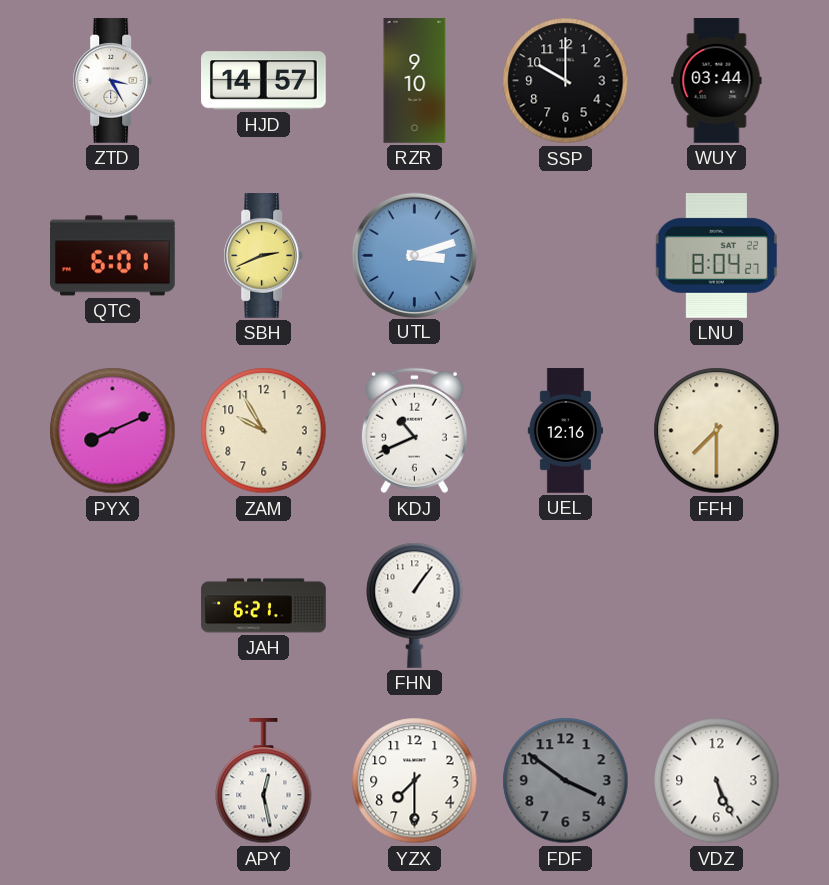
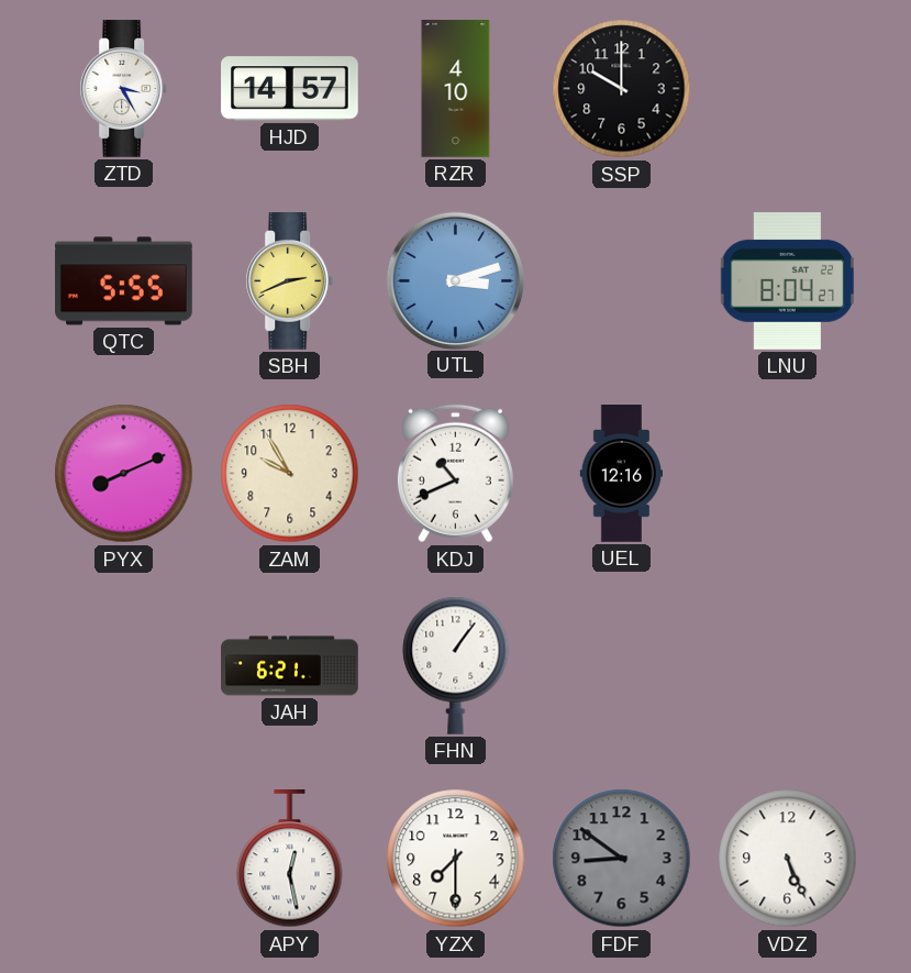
RZR: 9:10 -> 4:10
WUY: 03:44 -> none
QTC: 6:01 -> 5:55
FFH: 7:30 -> none
FDF: 3:51 -> 8:51
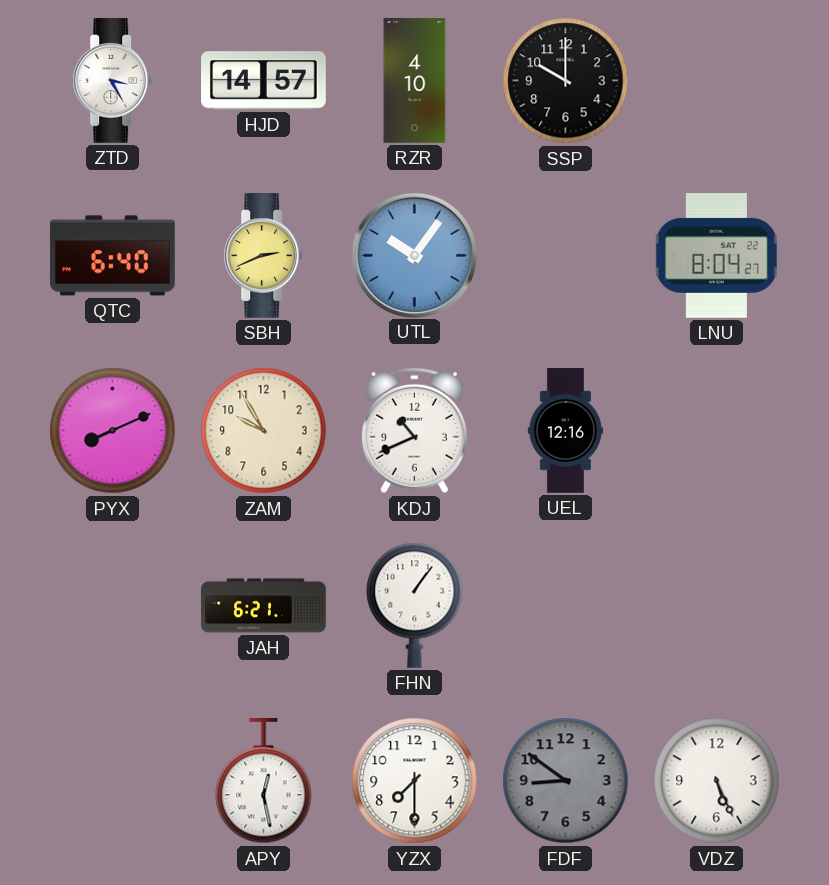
QTC: 5:55 -> 6:40
UTL: 3:12 -> 10:06
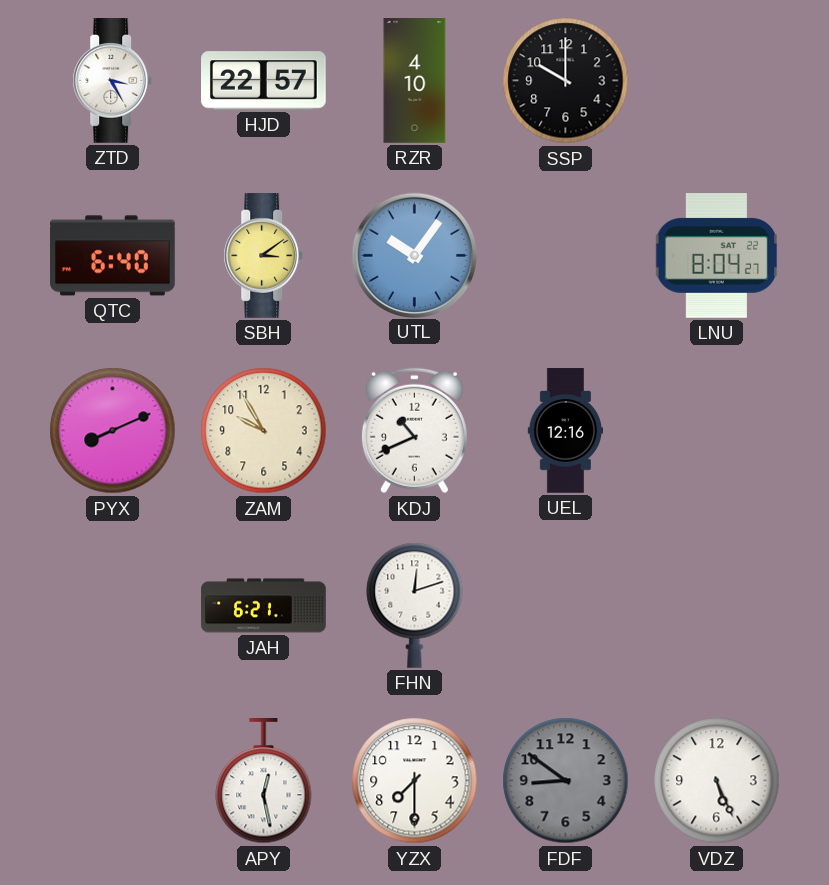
HJD: 14:57 -> 22:57
SBH: 2:41 -> 3:09
FHN: 1:06 -> 12:12
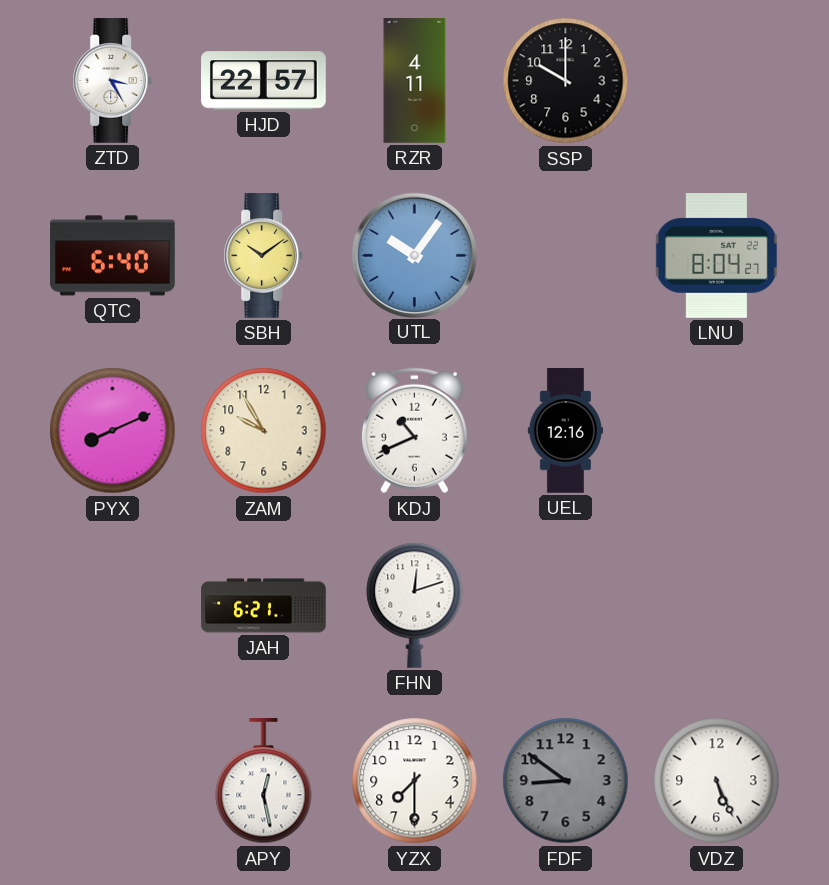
RZR: 4:10 -> 4:11
SBH: 3:09 -> 10:09
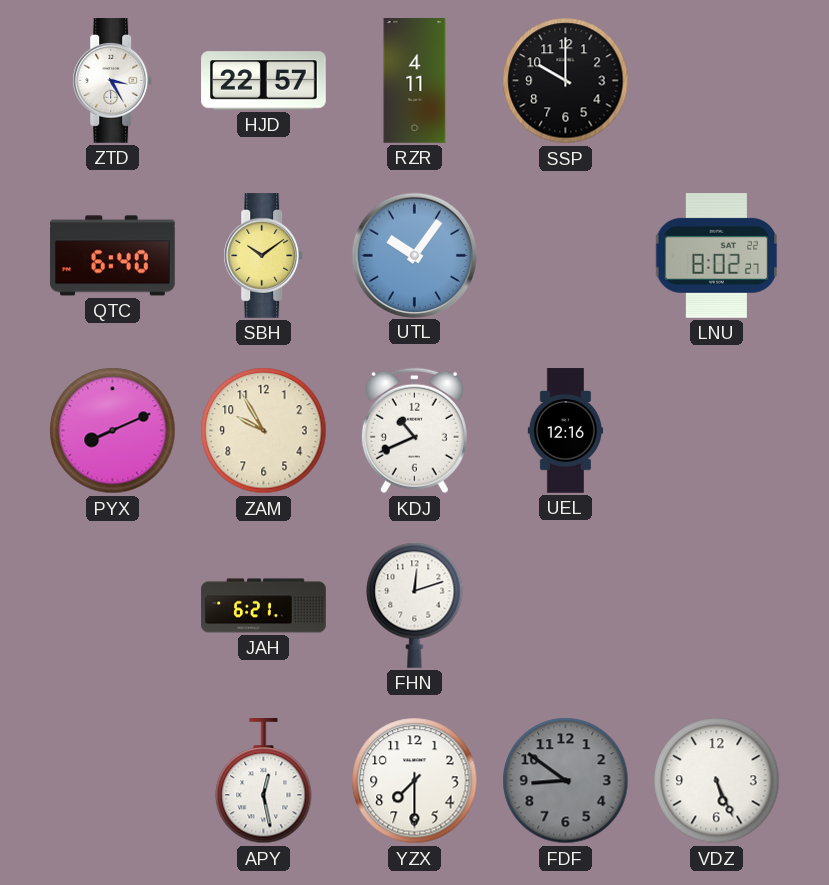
LNU: 8:04 -> 8:02
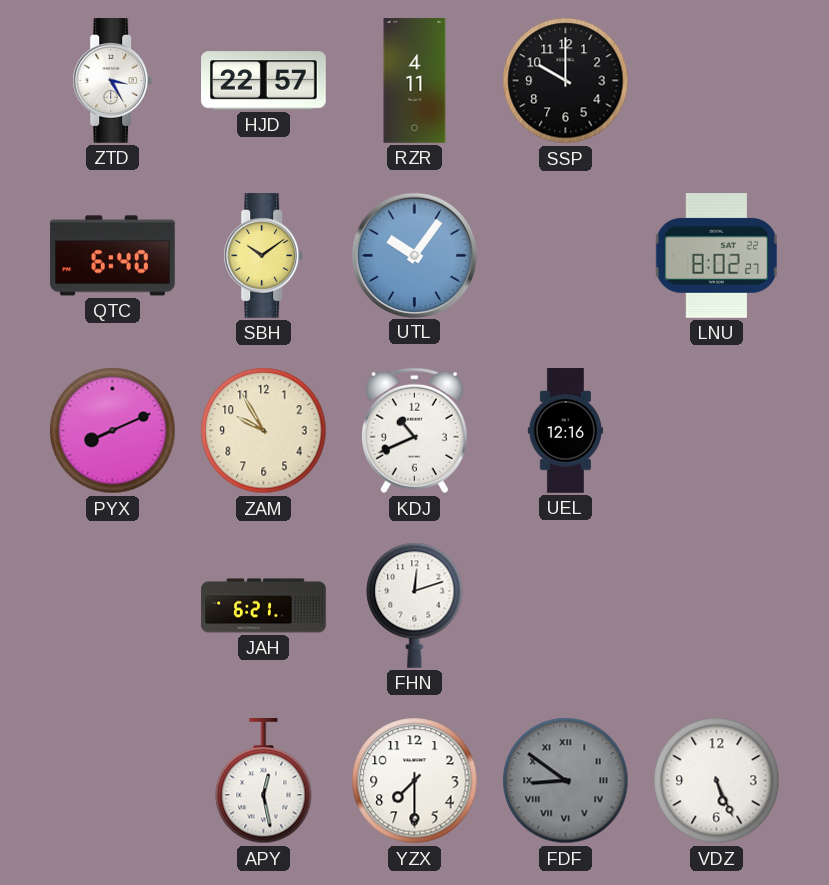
FDF numerals: Arabic -> Roman
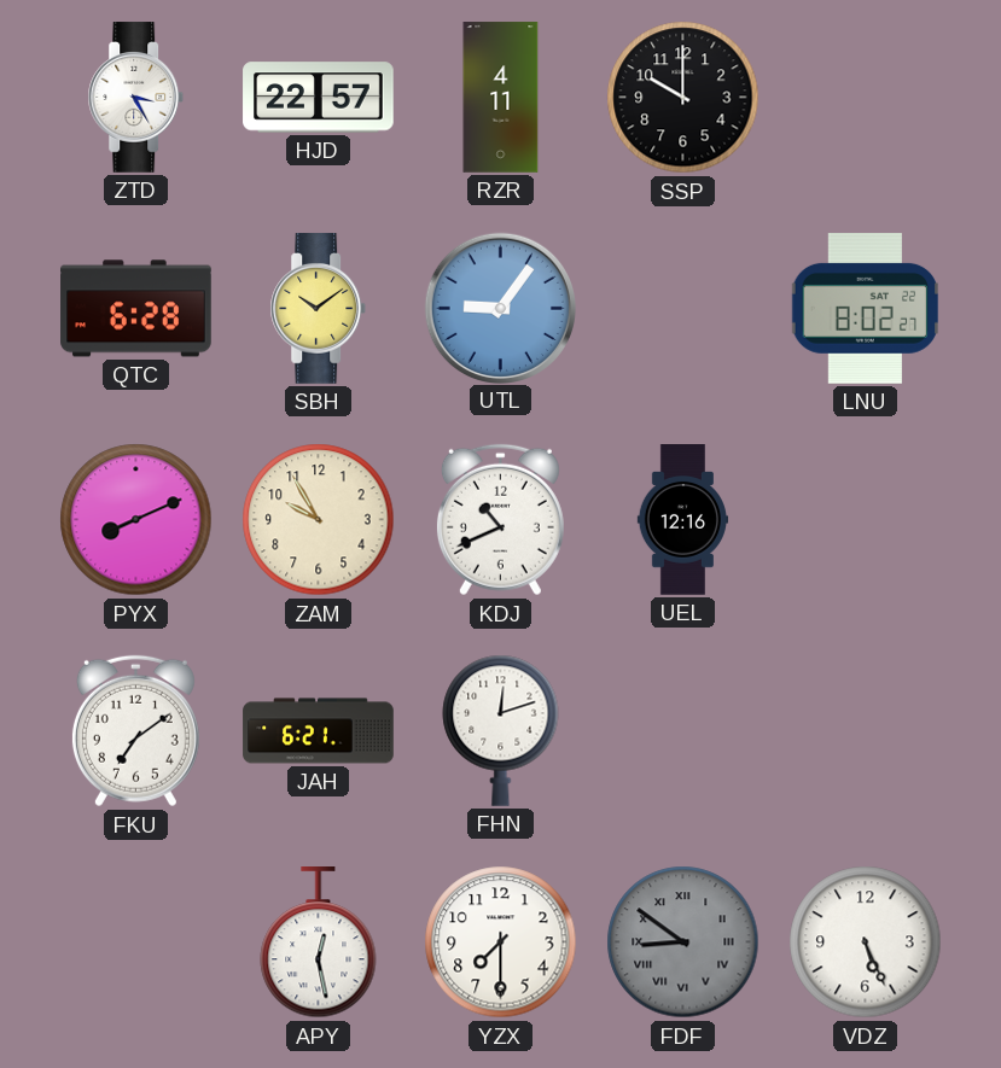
QTC: 6:40 -> 6:28
UTL: 10:06 -> 9:06
FKU: none -> 7:09
